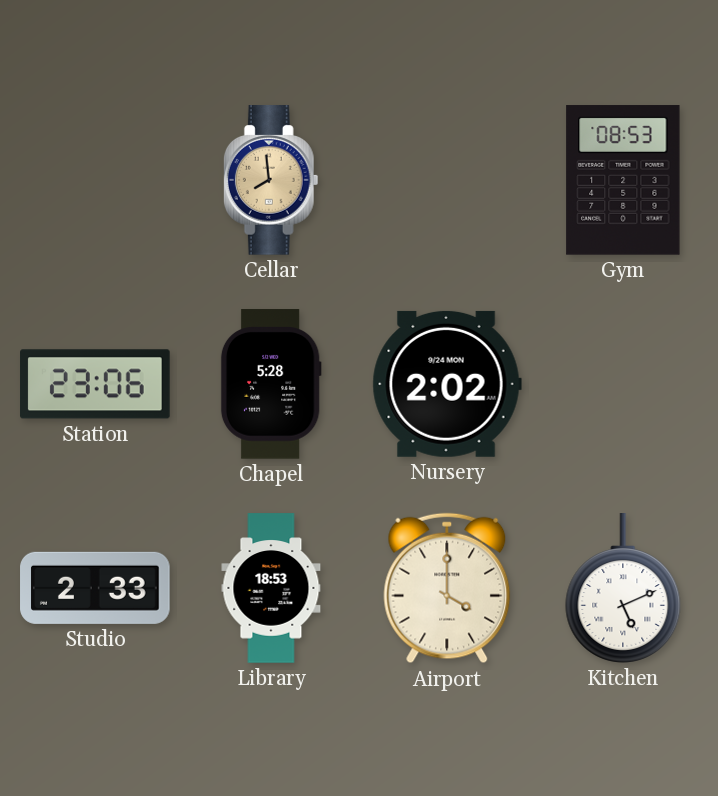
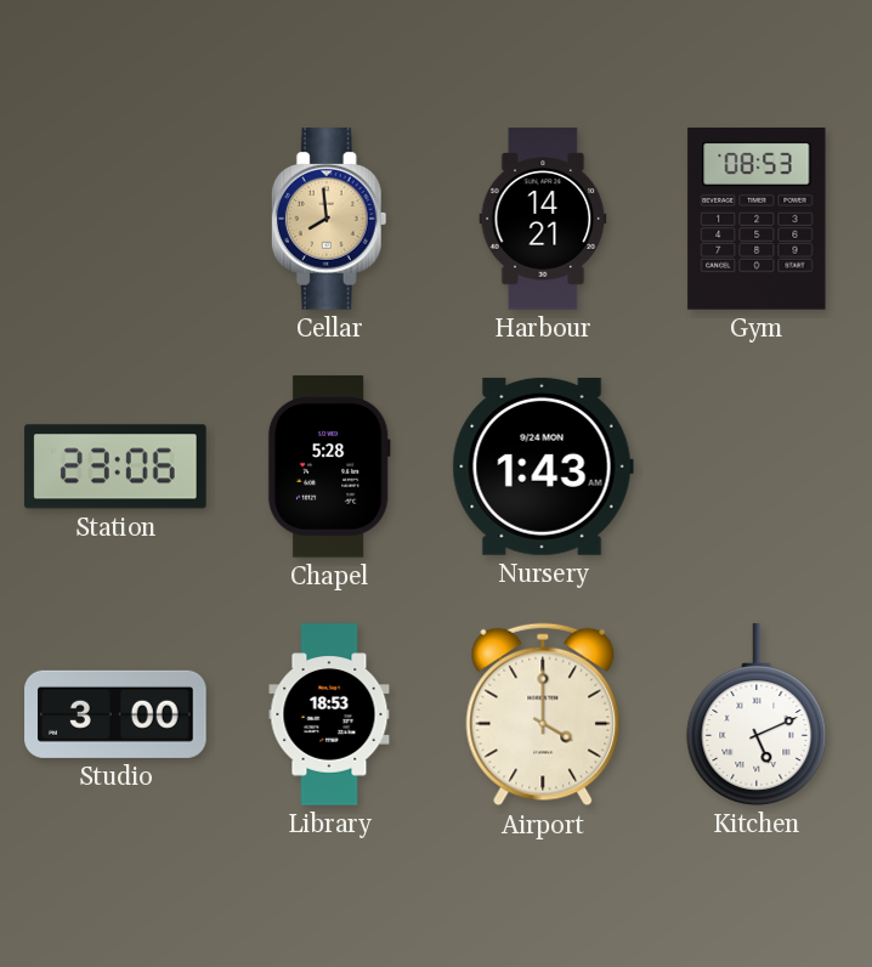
Harbour: none -> 14:21
Nursery: 2:02 -> 1:43
Studio: 2:33 -> 3:00
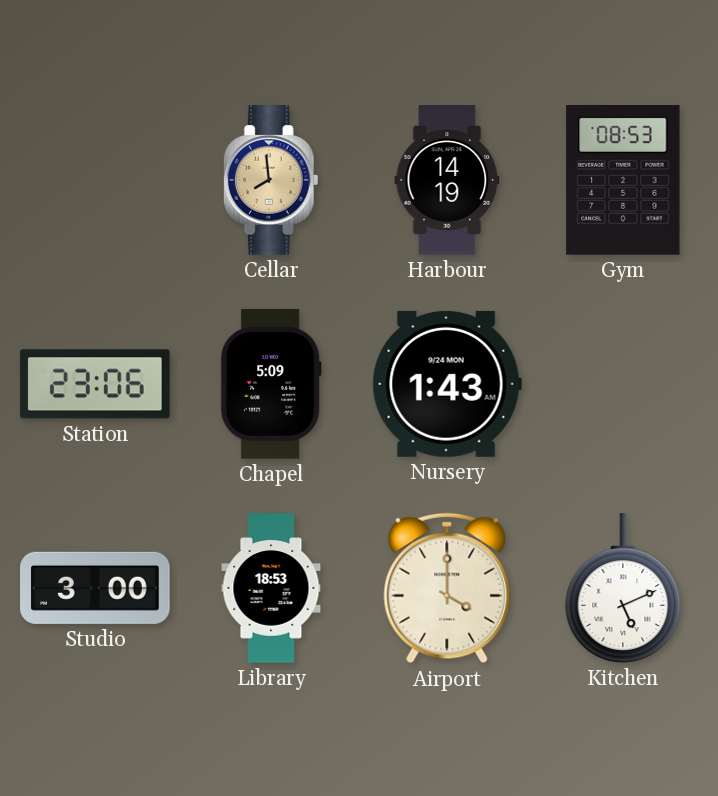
Harbour: 14:21 -> 14:19
Chapel: 5:28 -> 5:09
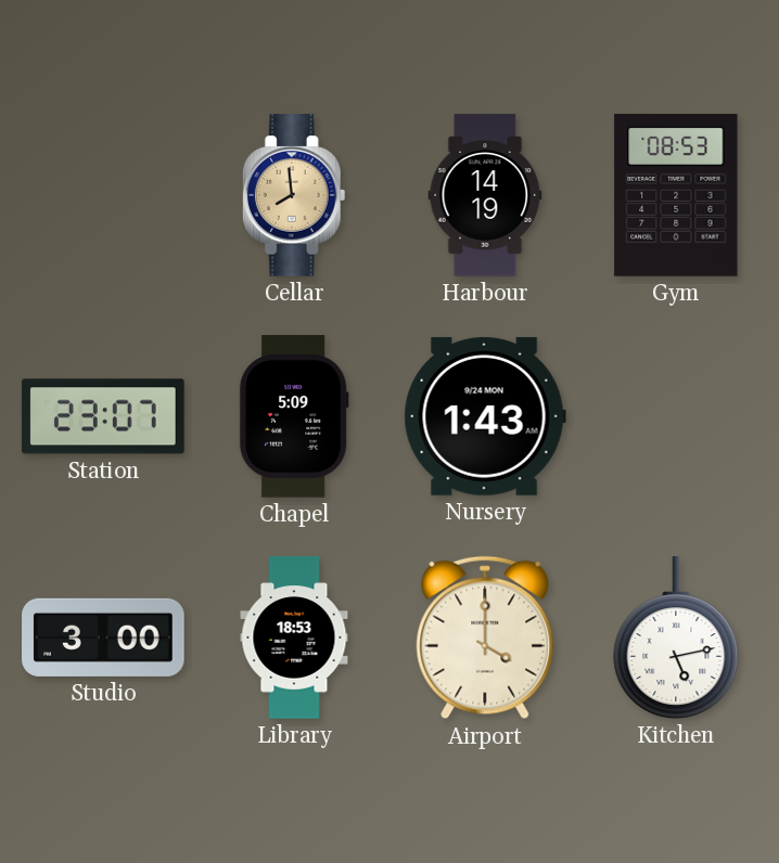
Station: 23:06 -> 23:07
Kitchen: 5:11 -> 5:13
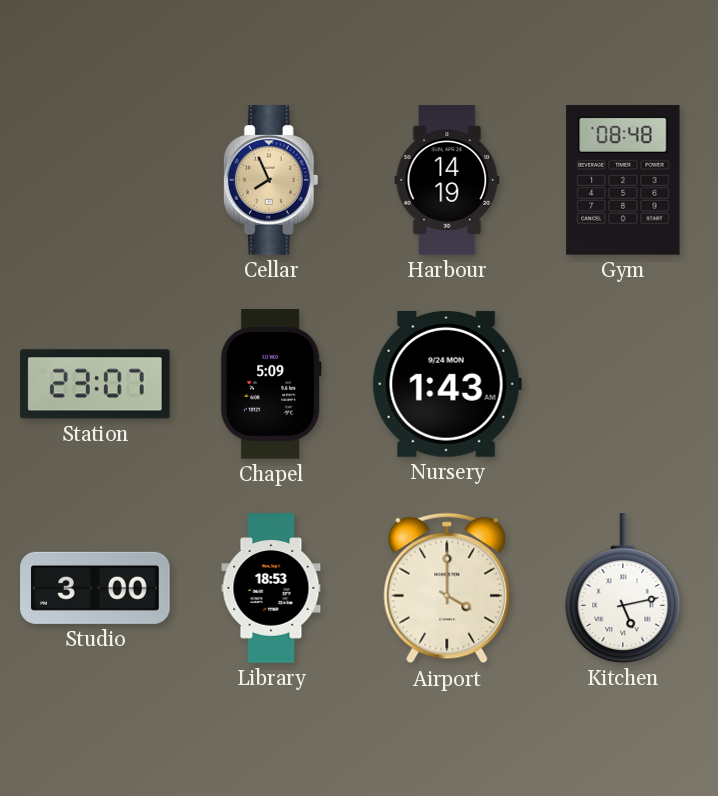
Cellar: 7:59 -> 7:56
Gym: 08:53 -> 08:48
